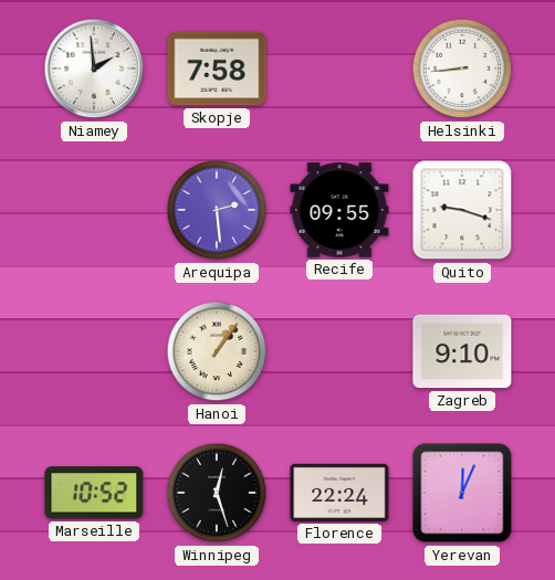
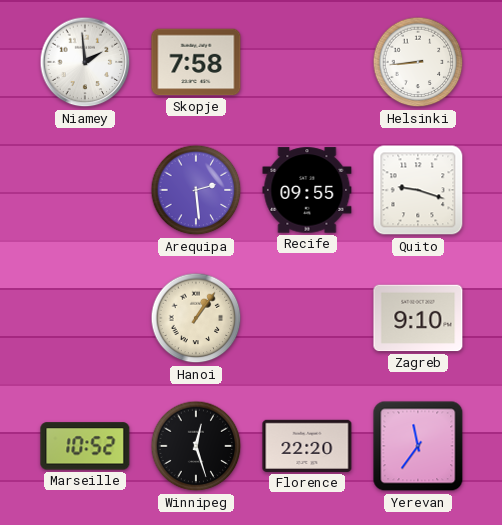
Florence: 22:24 -> 22:20
Yerevan: 12:04 -> 11:36
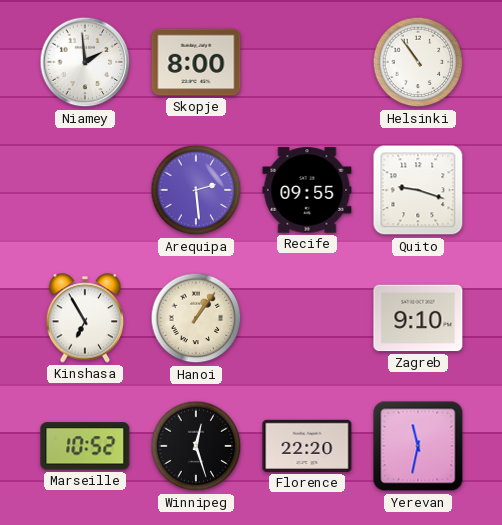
Skopje: 7:58 -> 8:00
Helsinki: 8:44 -> 10:54
Kinshasa: none -> 6:55
Yerevan: 11:36 -> 11:32
